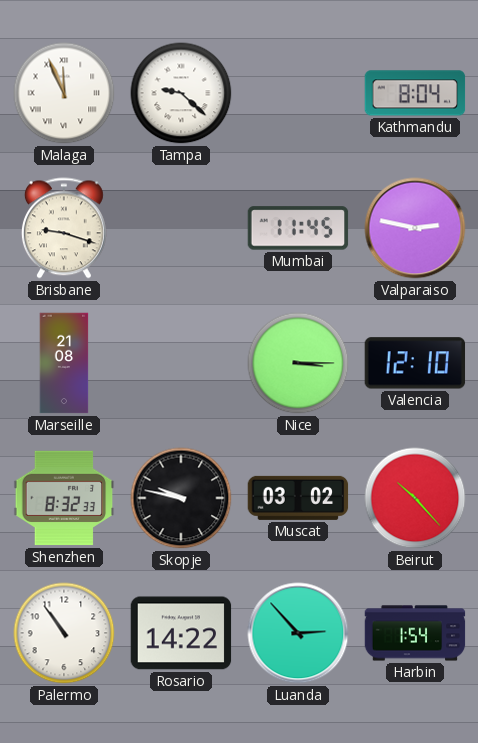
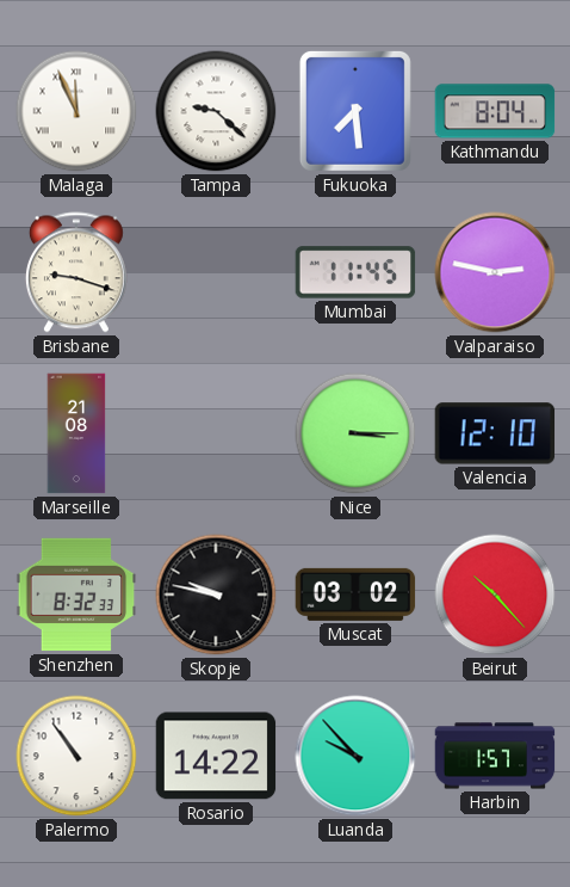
Fukuoka: none -> 7:29
Luanda: 2:53 -> 9:53
Harbin: 1:54 -> 1:57
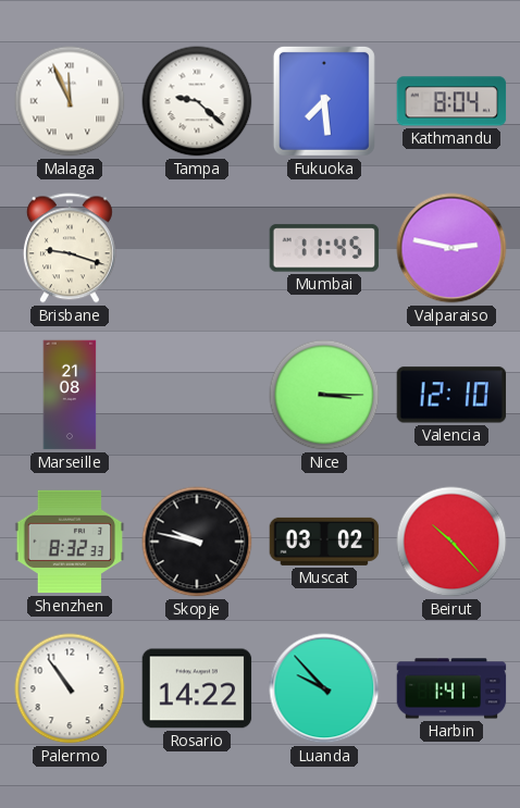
Harbin: 1:57 -> 1:41
